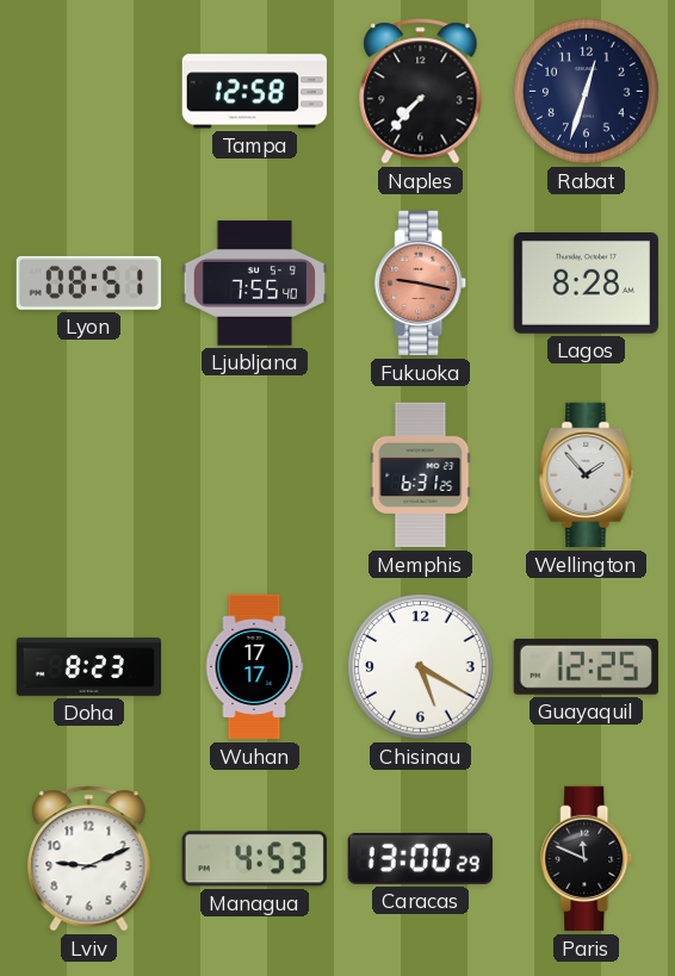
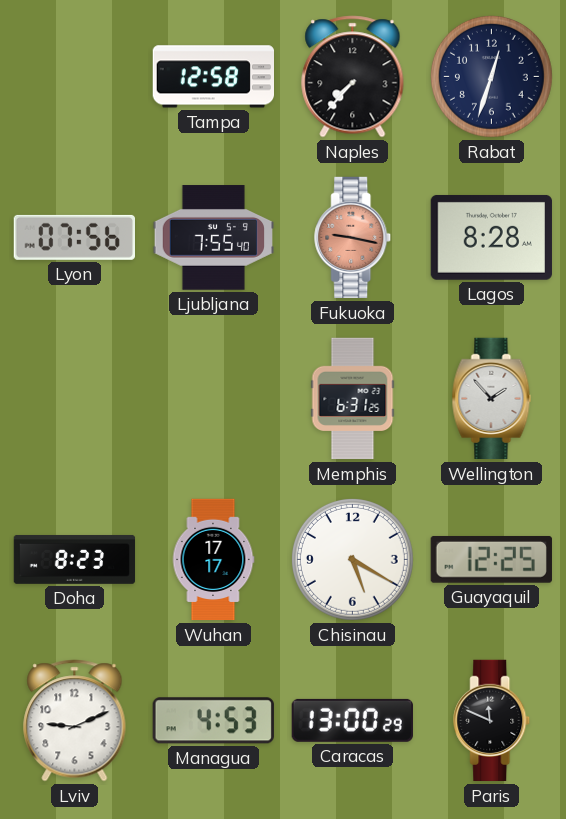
Lyon: 08:51 -> 07:56
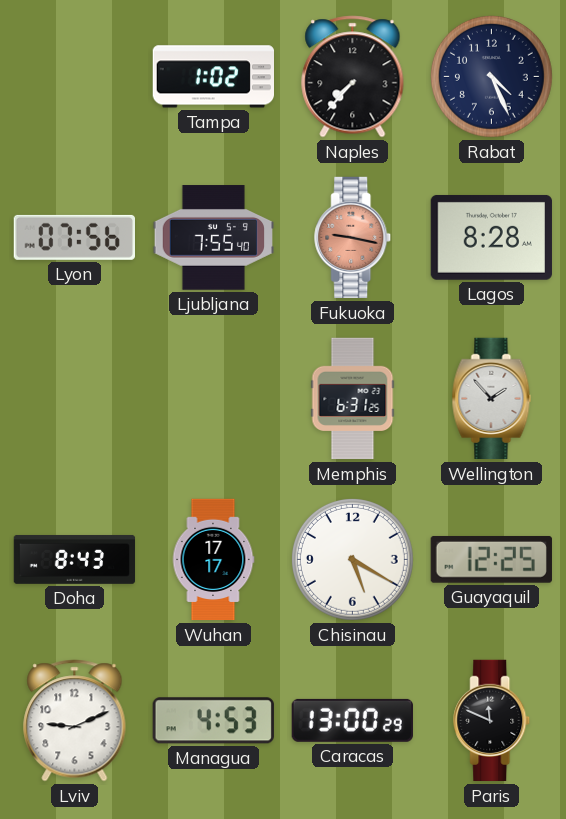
Tampa: 12:58 -> 1:02
Rabat: 12:33 -> 4:26
Doha: 8:23 -> 8:43
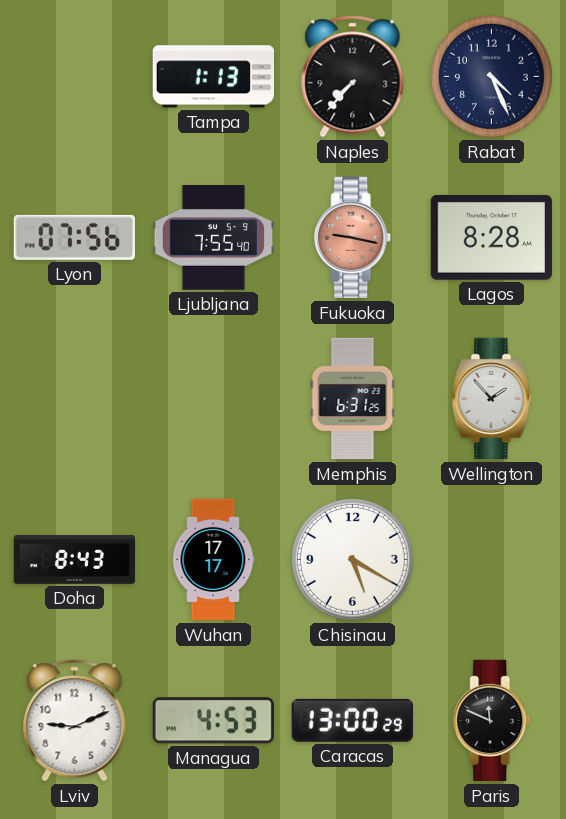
Tampa: 1:02 -> 1:13
Guayaquil: 12:25 -> none
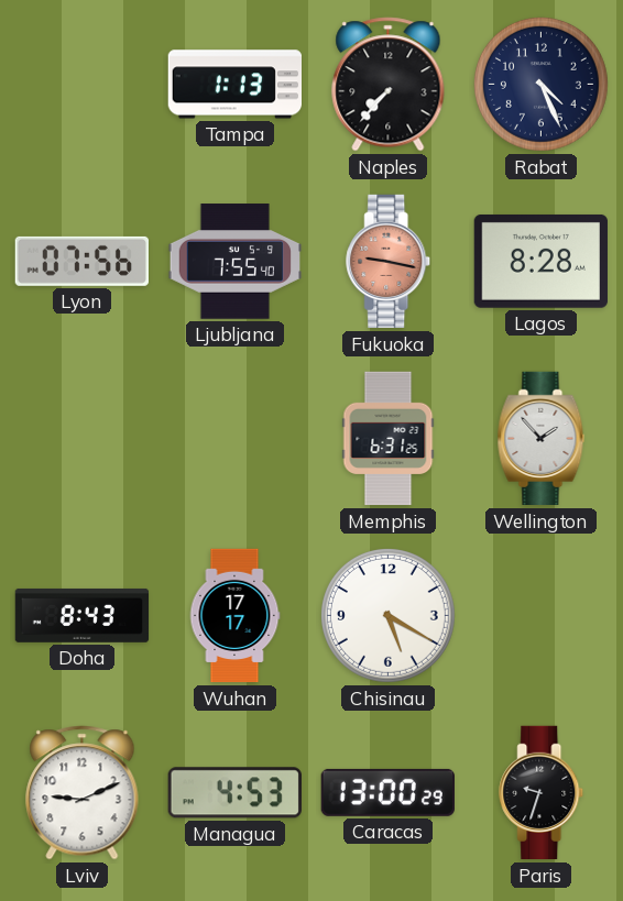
Paris: 11:49 -> 9:33
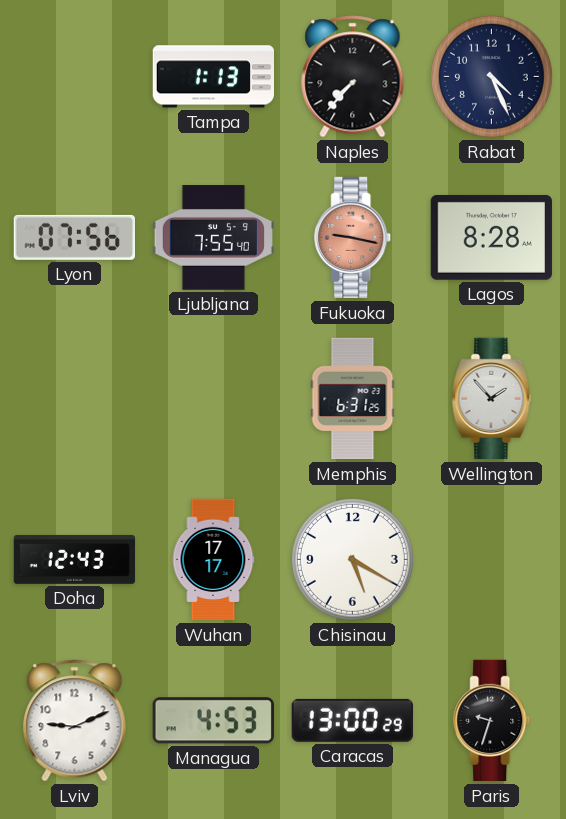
Doha: 8:43 -> 12:43
